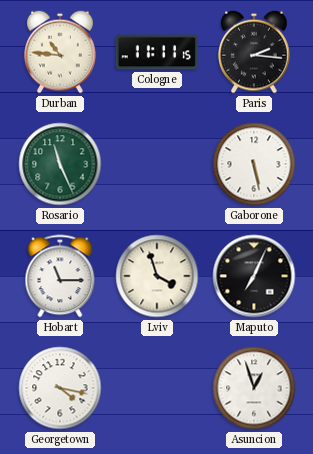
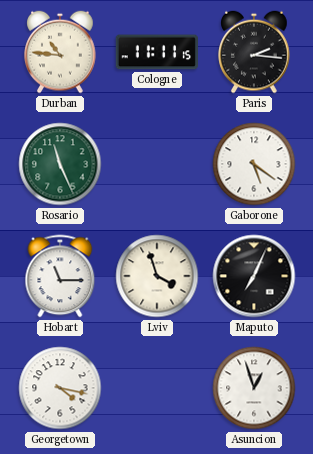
Gaborone: 5:28 -> 5:21
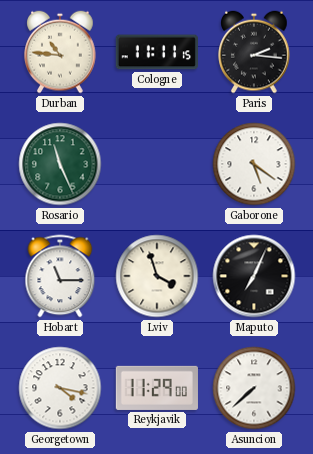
Reykjavik: none -> 11:29
Asuncion: 12:57 -> 7:38
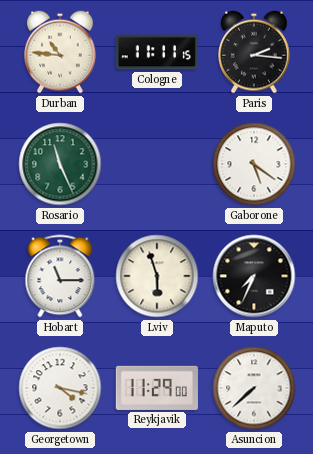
Lviv: 3:57 -> 5:57
Maputo: 7:04 -> 7:34
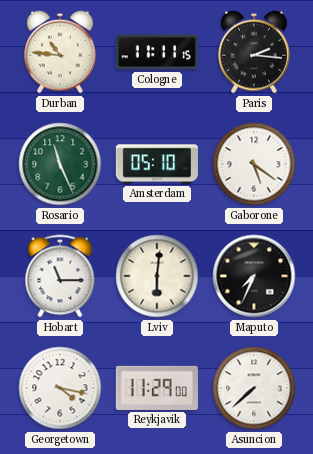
Amsterdam: none -> 05:10
Lviv: 5:57 -> 6:01
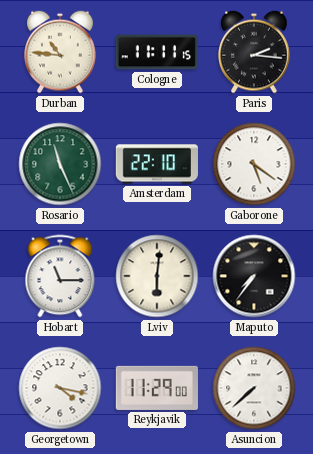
Amsterdam: 05:10 -> 22:10
Maputo: 7:34 -> 7:36
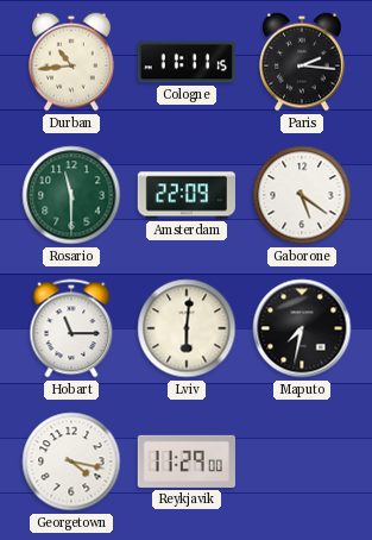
Durban: 10:46 -> 10:44
Rosario: 11:26 -> 11:30
Amsterdam: 22:10 -> 22:09
Maputo: 7:36 -> 7:32
Asuncion: 7:38 -> none
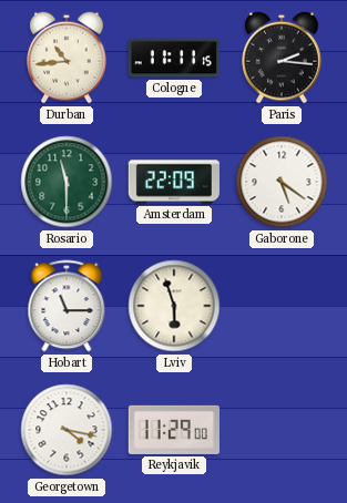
Lviv: 6:01 -> 5:57
Maputo: 7:32 -> none
